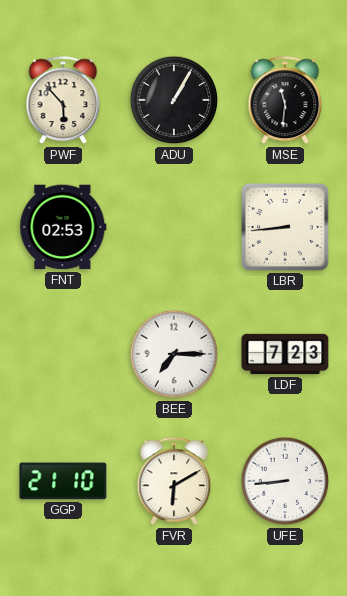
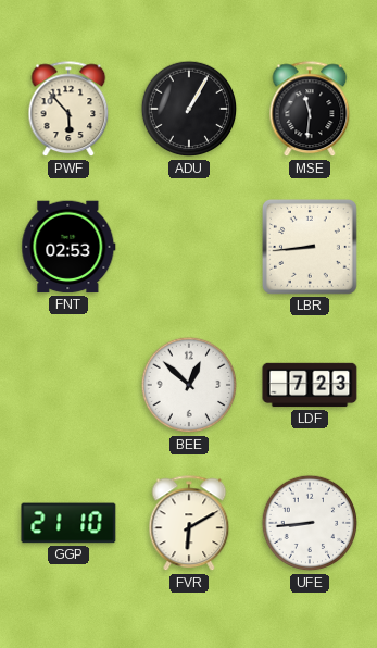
BEE: 7:15 -> 12:52
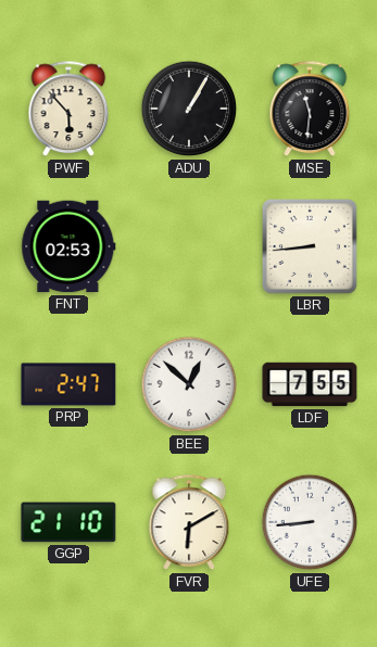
PRP: none -> 2:47
LDF: 7:23 -> 7:55
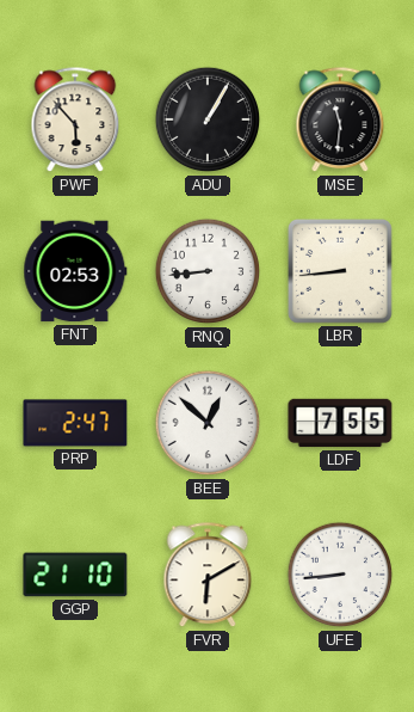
RNQ: none -> 8:44
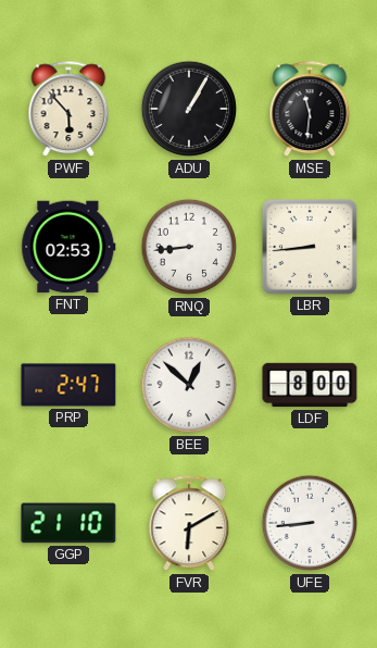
LDF: 7:55 -> 8:00
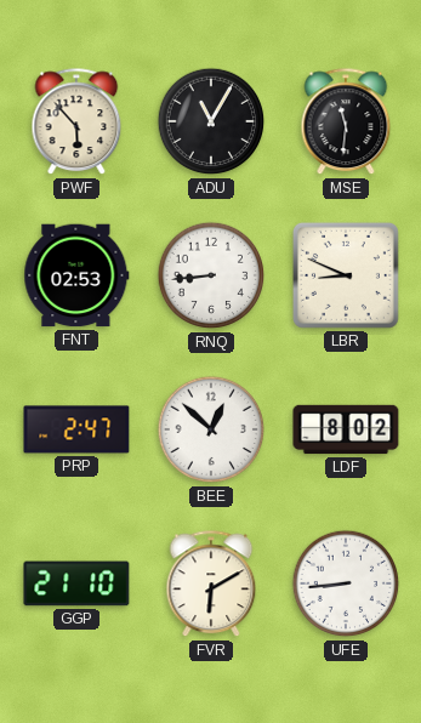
ADU: 1:05 -> 11:05
LBR: 8:44 -> 8:49
LDF: 8:00 -> 8:02
